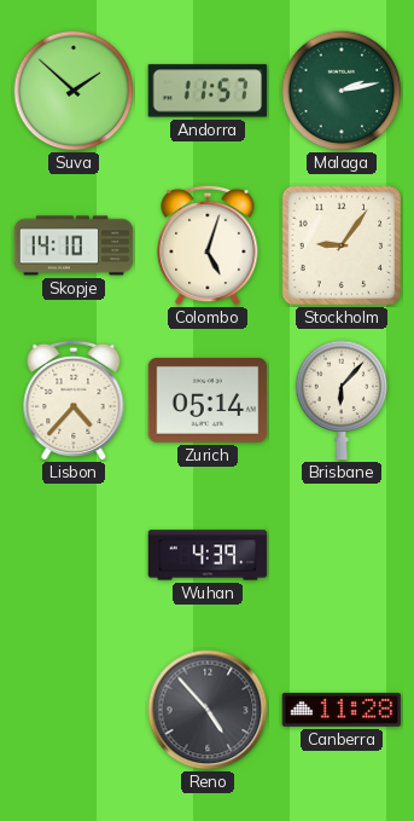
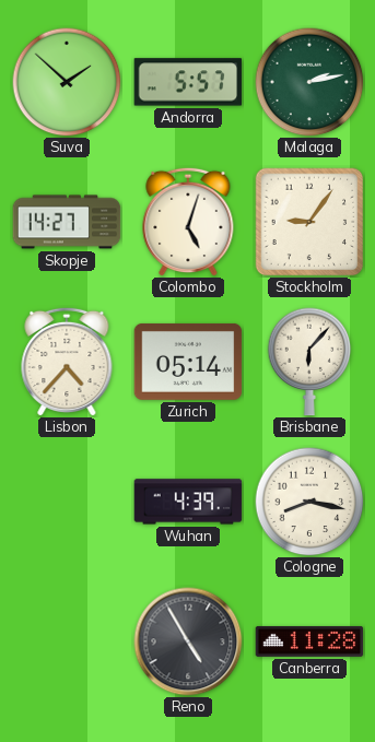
Andorra: 11:57 -> 5:57
Skopje: 14:10 -> 14:27
Cologne: none -> 8:17
Reno: 4:53 -> 4:55
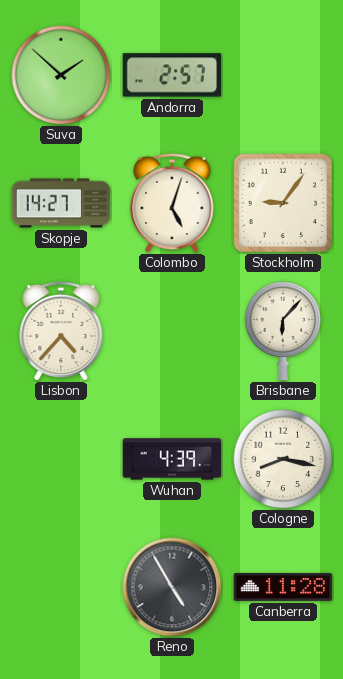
Andorra: 5:57 -> 2:57
Malaga: 2:13 -> none
Zurich: 05:14 -> none
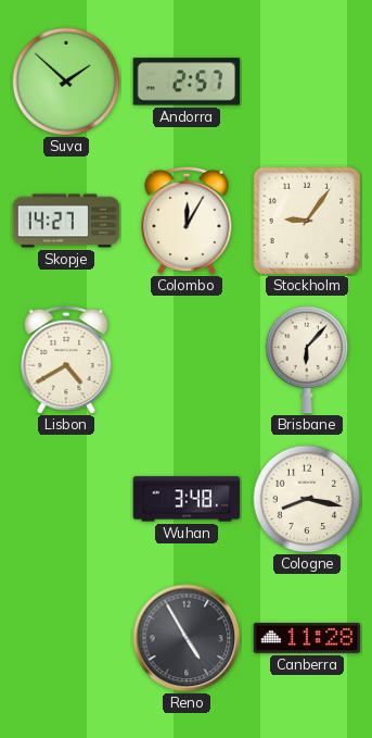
Colombo: 5:03 -> 12:05
Lisbon: 4:37 -> 4:40
Wuhan: 4:39 -> 3:48
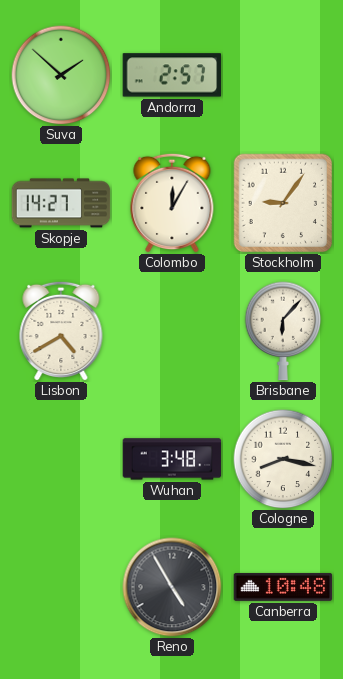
Canberra: 11:28 -> 10:48
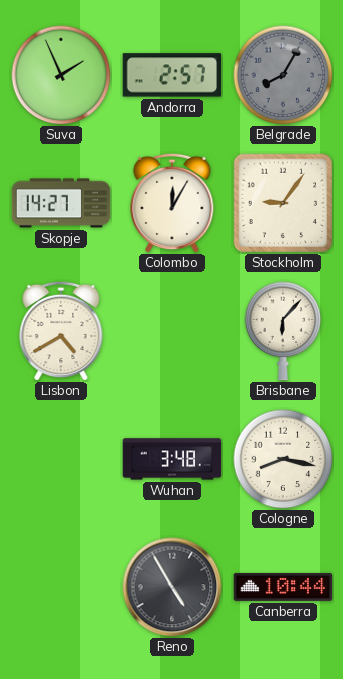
Suva: 1:52 -> 1:56
Belgrade: none -> 8:05
Canberra: 10:48 -> 10:44
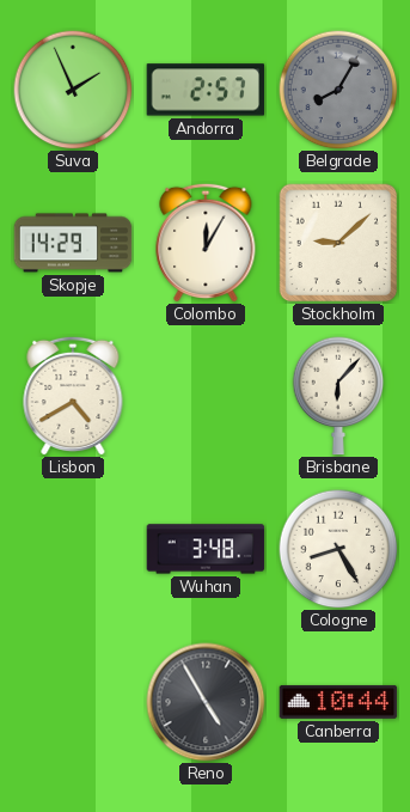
Skopje: 14:27 -> 14:29
Stockholm: 9:06 -> 9:08
Cologne: 8:17 -> 8:25
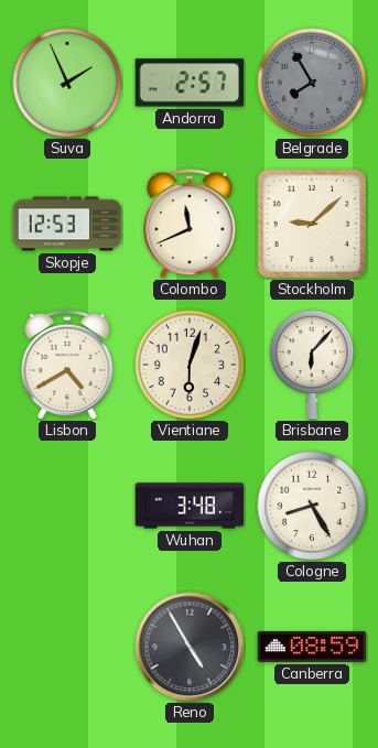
Belgrade: 8:05 -> 7:55
Skopje: 14:29 -> 12:53
Colombo: 12:05 -> 11:41
Vientiane: none -> 6:03
Canberra: 10:44 -> 08:59
